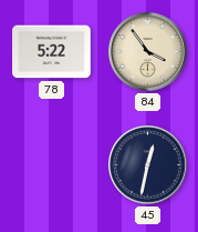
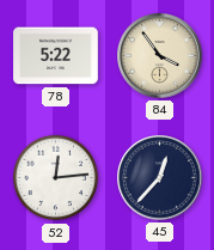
52: none -> 12:14
45: 12:32 -> 12:37
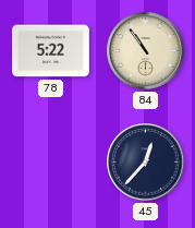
84: 3:54 -> 10:54
52: 12:14 -> none
